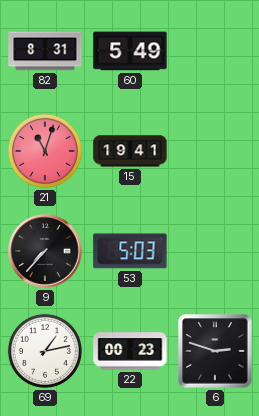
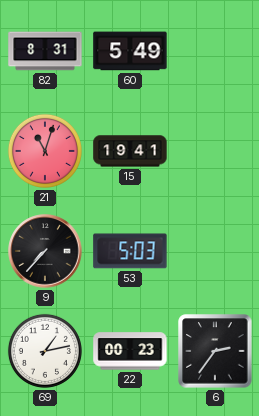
6: 2:48 -> 2:36
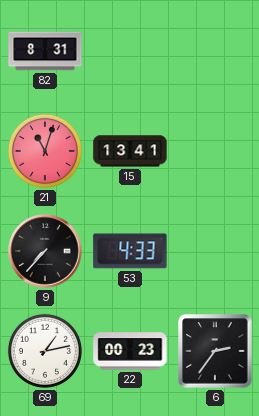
60: 5:49 -> none
15: 19:41 -> 13:41
53: 5:03 -> 4:33
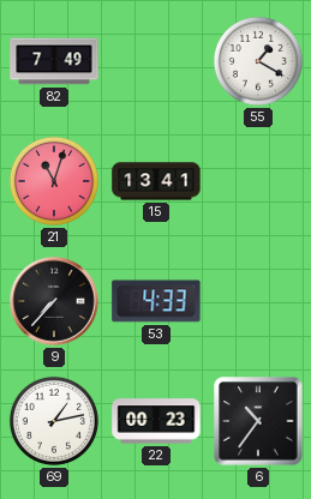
82: 8:31 -> 7:49
55: none -> 1:20
6: 2:36 -> 10:36
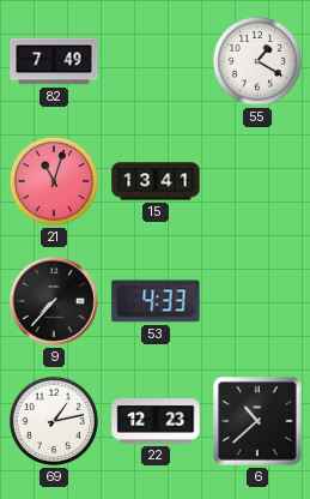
22: 00:23 -> 12:23
6: 10:36 -> 10:38
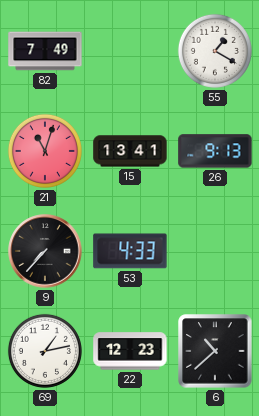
26: none -> 9:13
